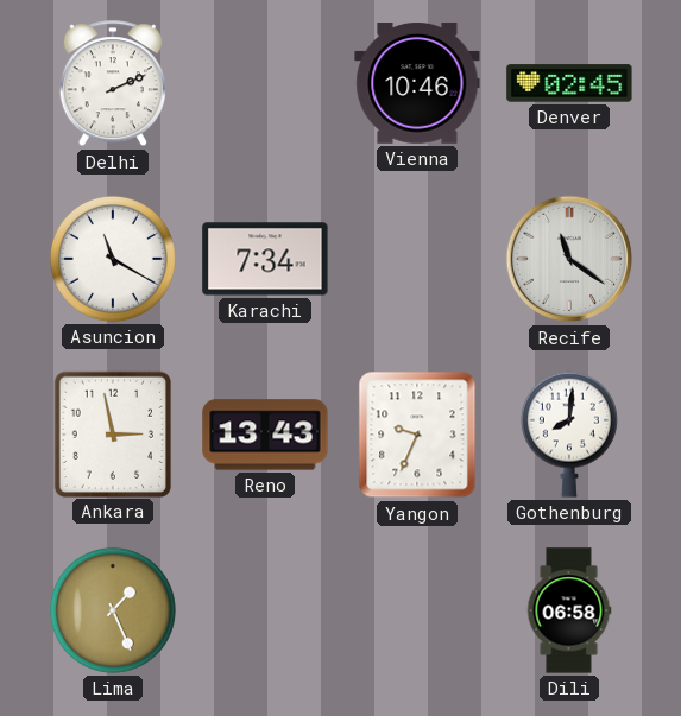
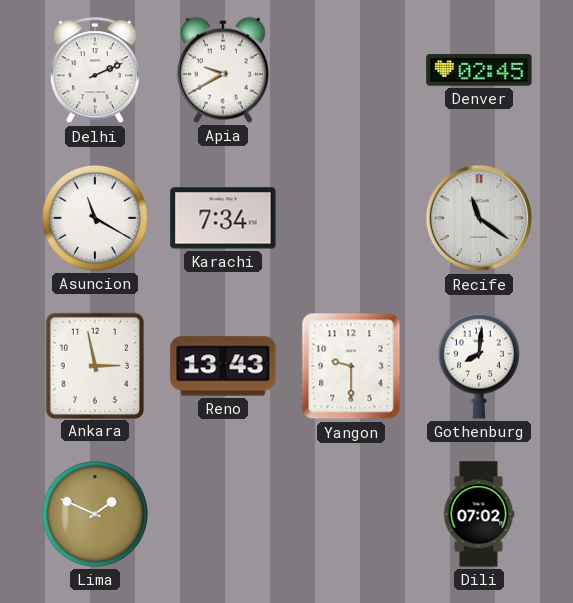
Apia: none -> 9:40
Vienna: 10:46 -> none
Yangon: 9:34 -> 9:30
Lima: 1:26 -> 1:49
Dili: 06:58 -> 07:02
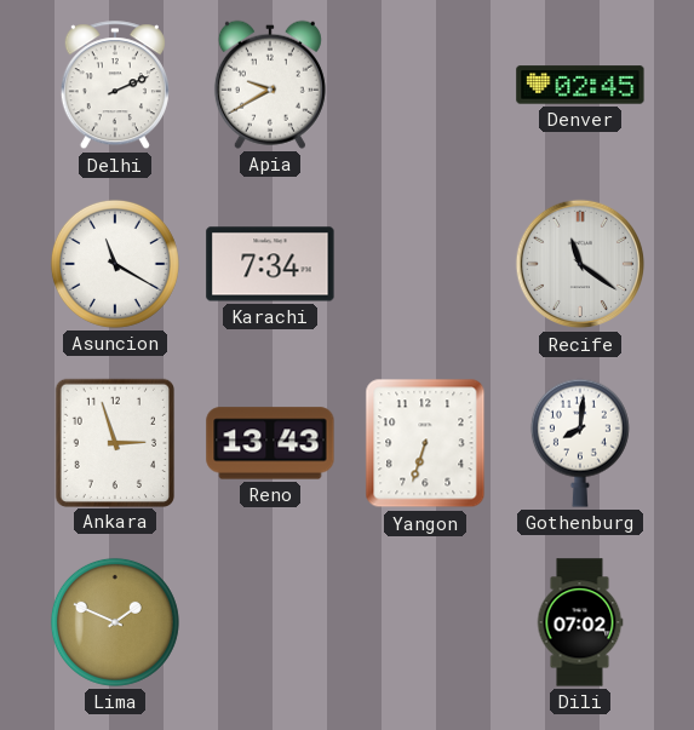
Ankara: 2:58 -> 2:57
Yangon: 9:30 -> 6:33
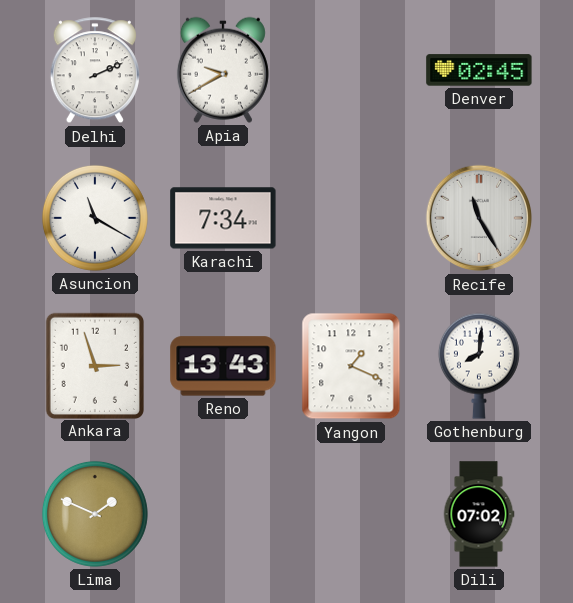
Recife: 11:21 -> 11:25
Yangon: 6:33 -> 1:19
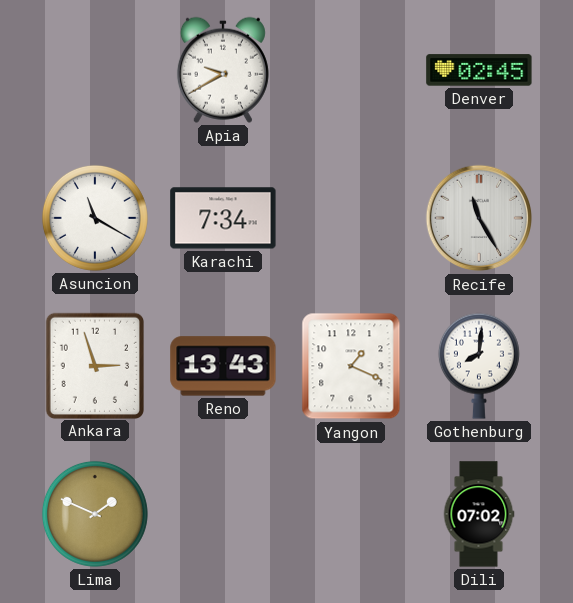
Delhi: 2:11 -> none
